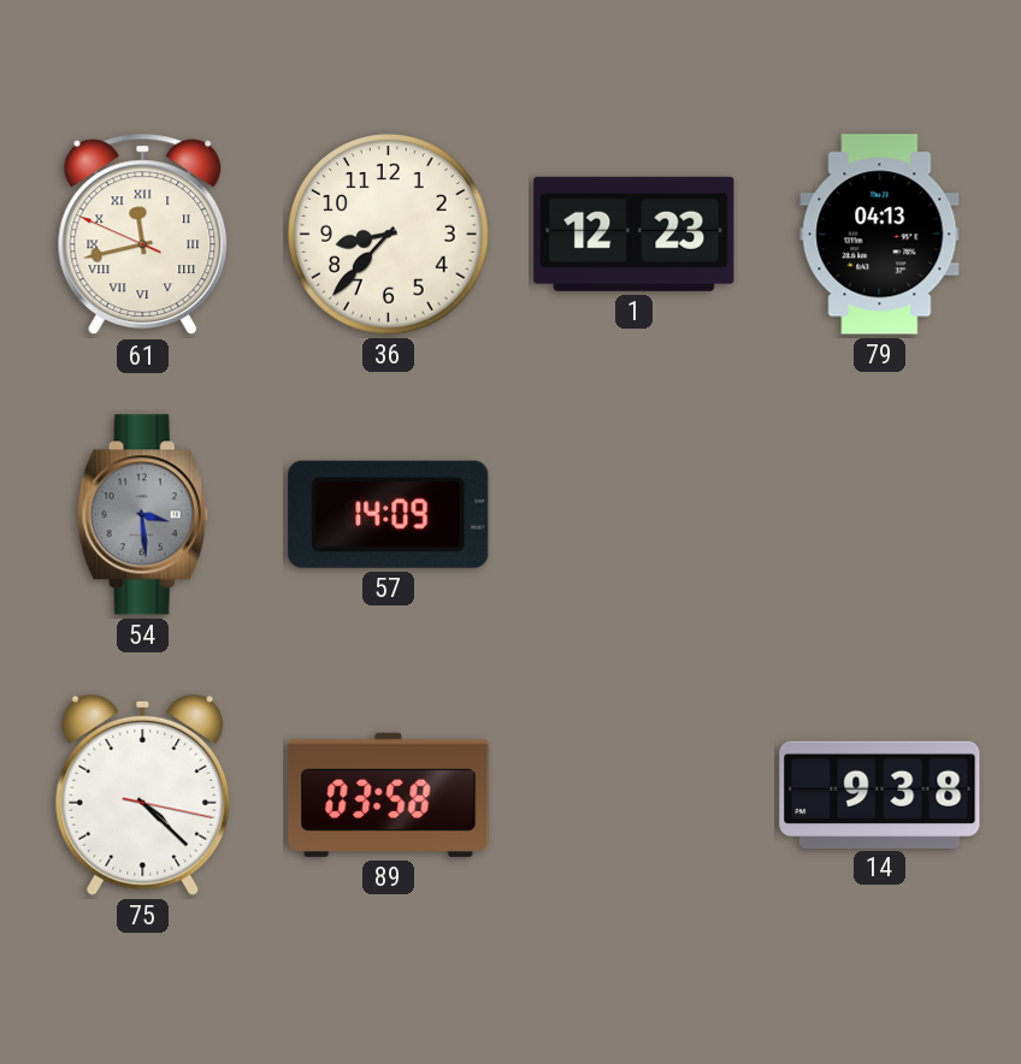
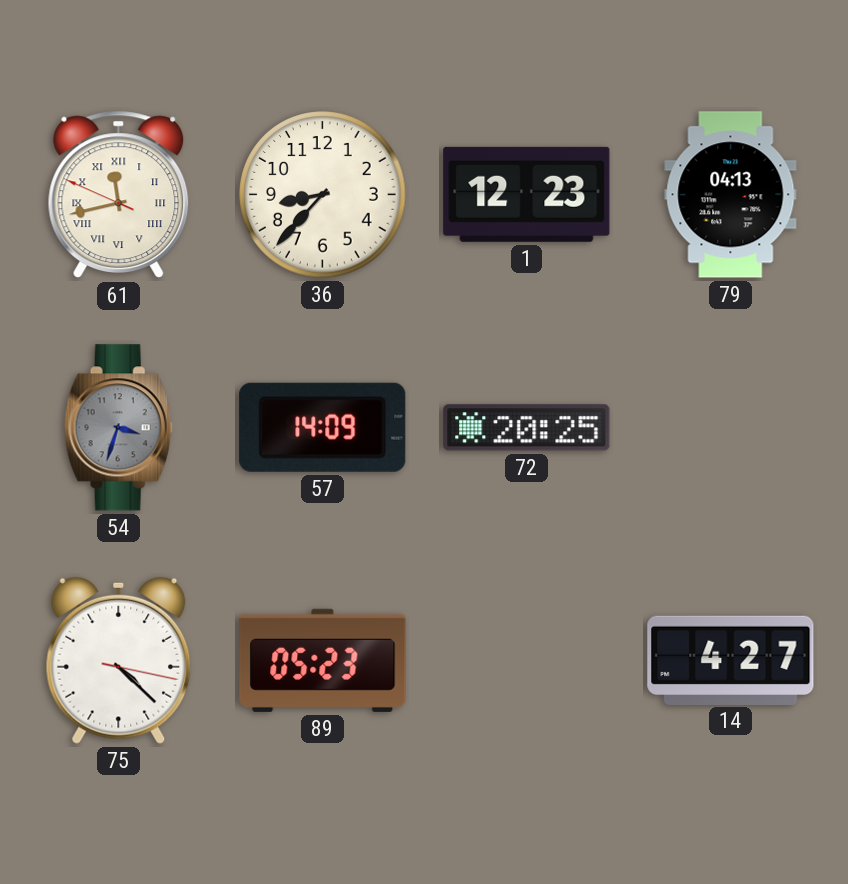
54: 3:29 -> 3:33
72: none -> 20:25
89: 03:58 -> 05:23
14: 9:38 -> 4:27
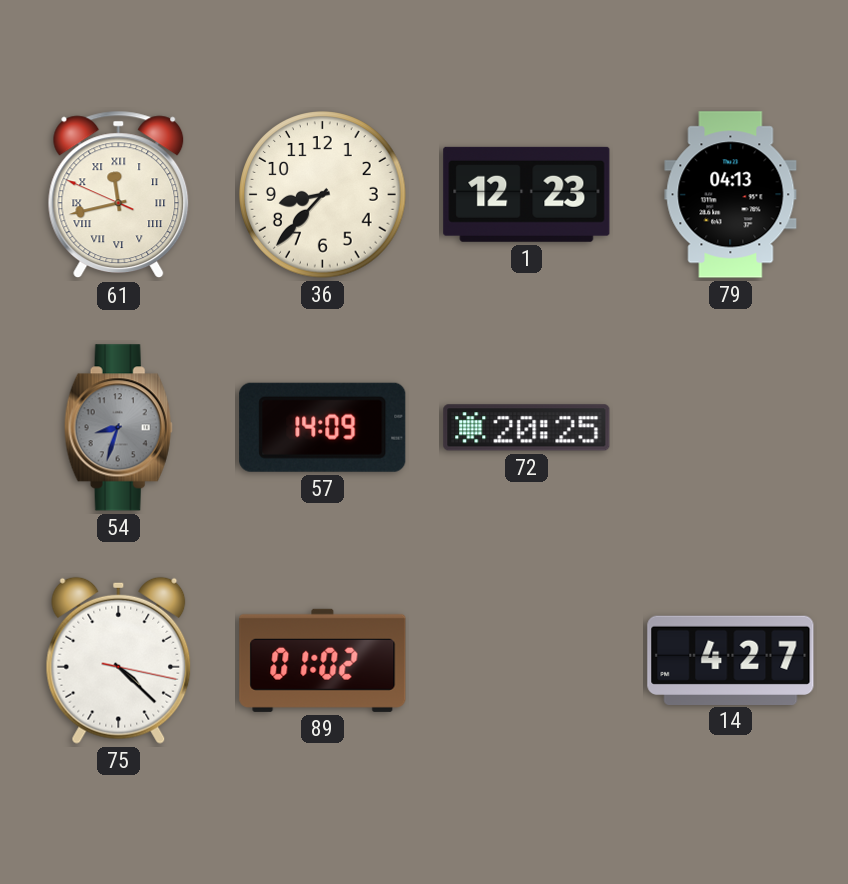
54: 3:33 -> 8:33
89: 05:23 -> 01:02
